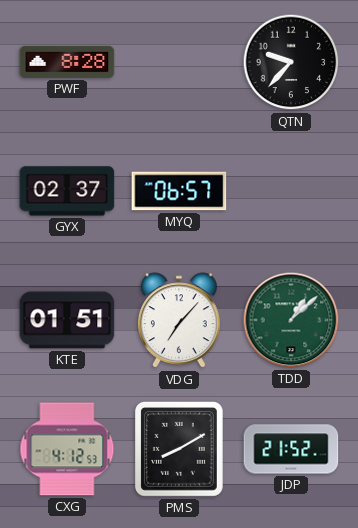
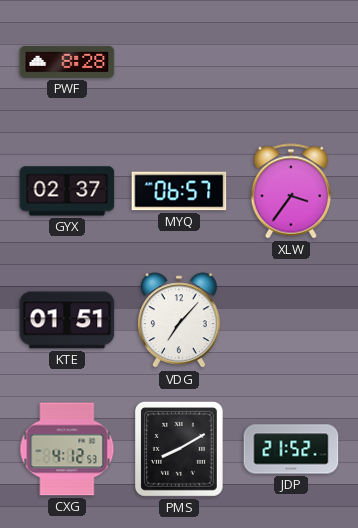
QTN: 9:37 -> none
XLW: none -> 3:36
TDD: 1:08 -> none
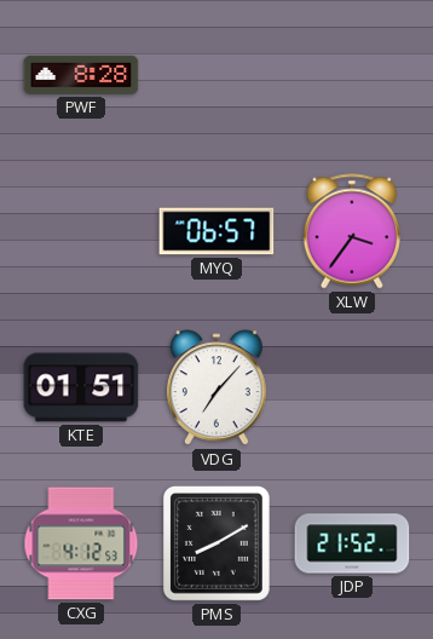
GYX: 02:37 -> none
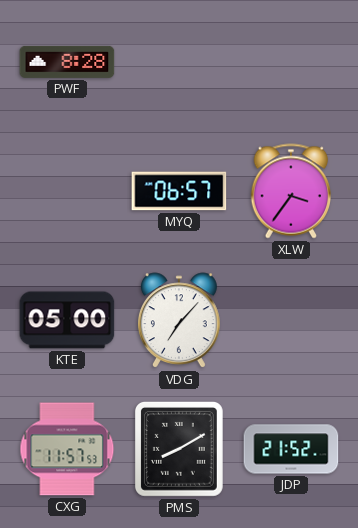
KTE: 01:51 -> 05:00
CXG: 4:12 -> 11:57
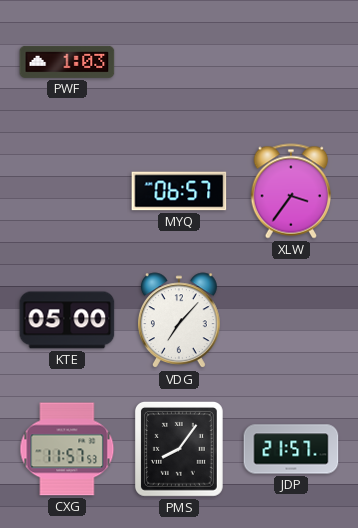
PWF: 8:28 -> 1:03
PMS: 8:10 -> 8:06
JDP: 21:52 -> 21:57
